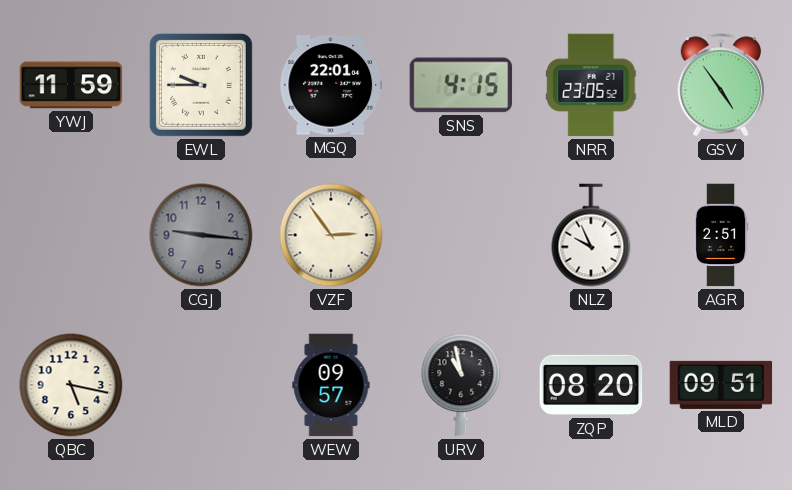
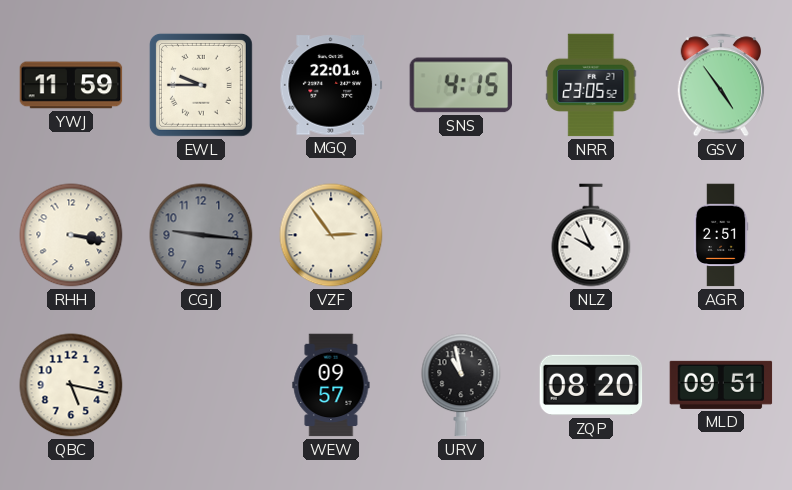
RHH: none -> 3:17
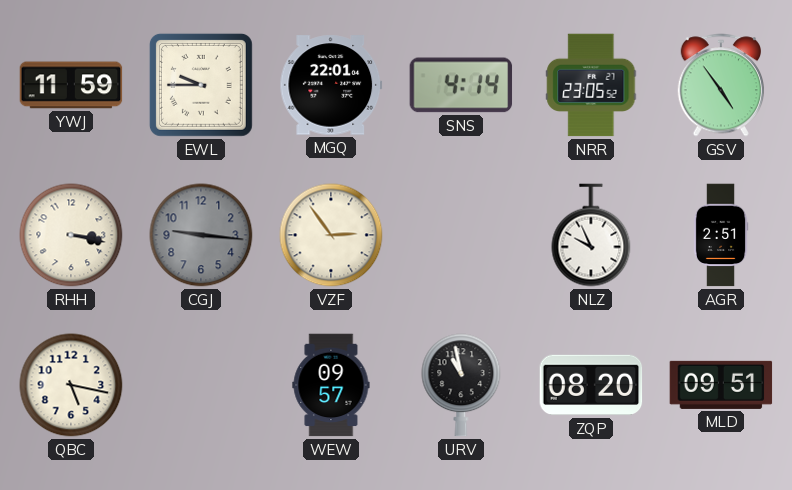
SNS: 4:15 -> 4:14
